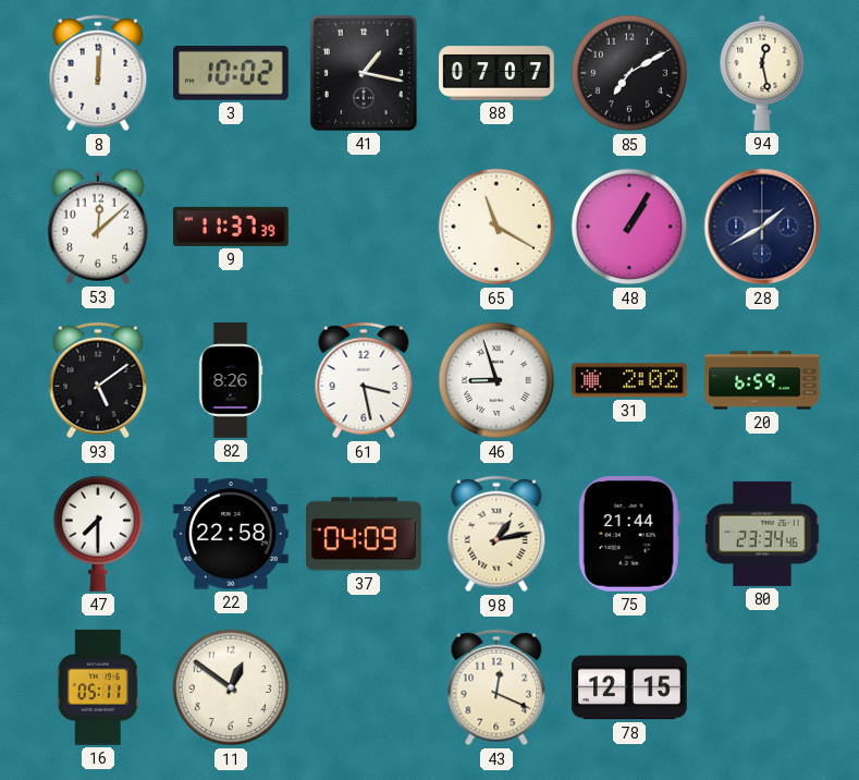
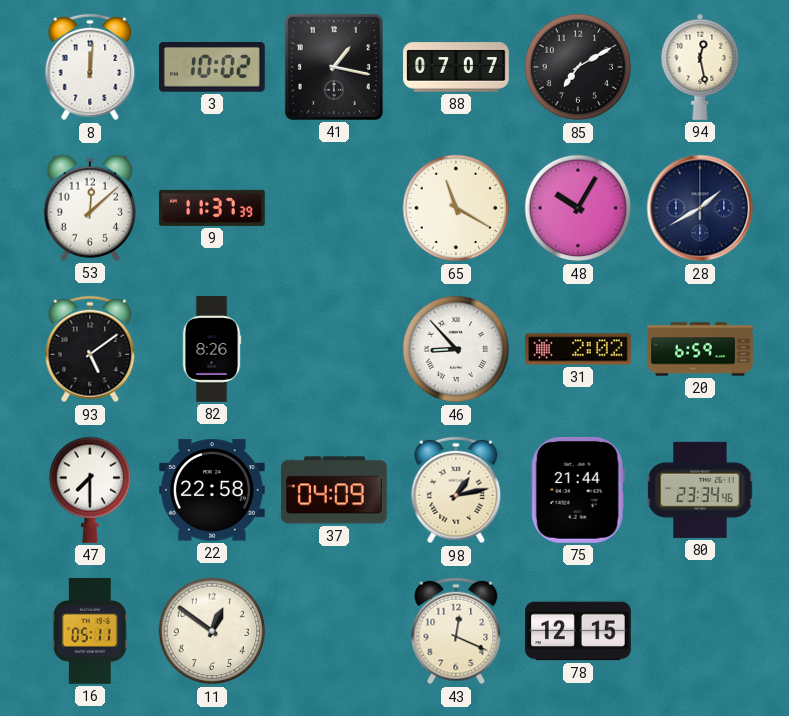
48: 1:05 -> 10:05
61: 3:28 -> none
46: 8:57 -> 8:53
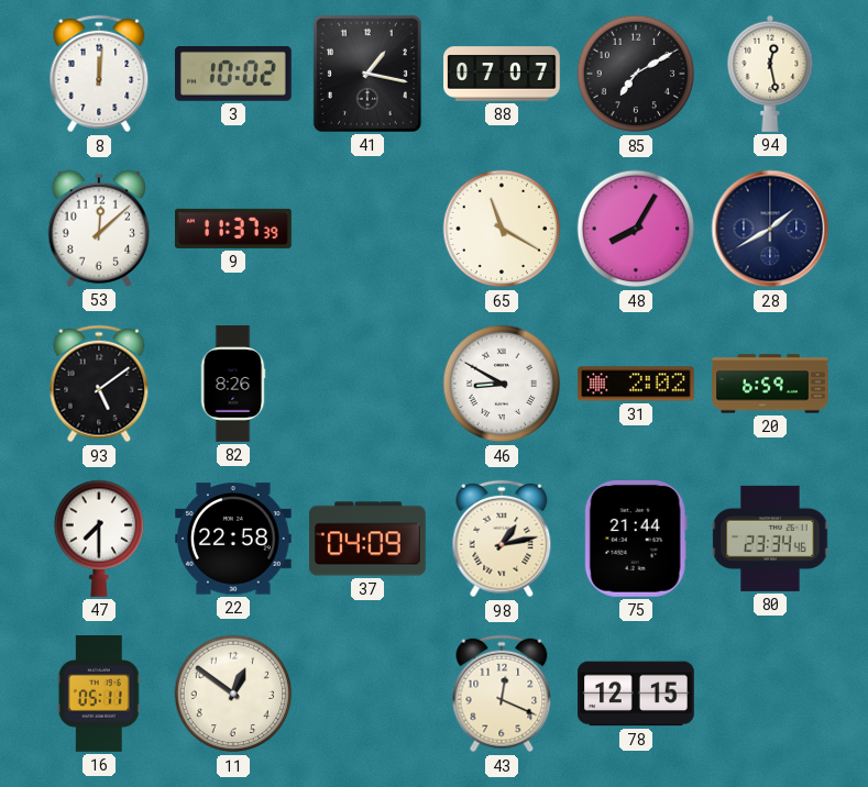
48: 10:05 -> 8:05
46: 8:53 -> 8:50
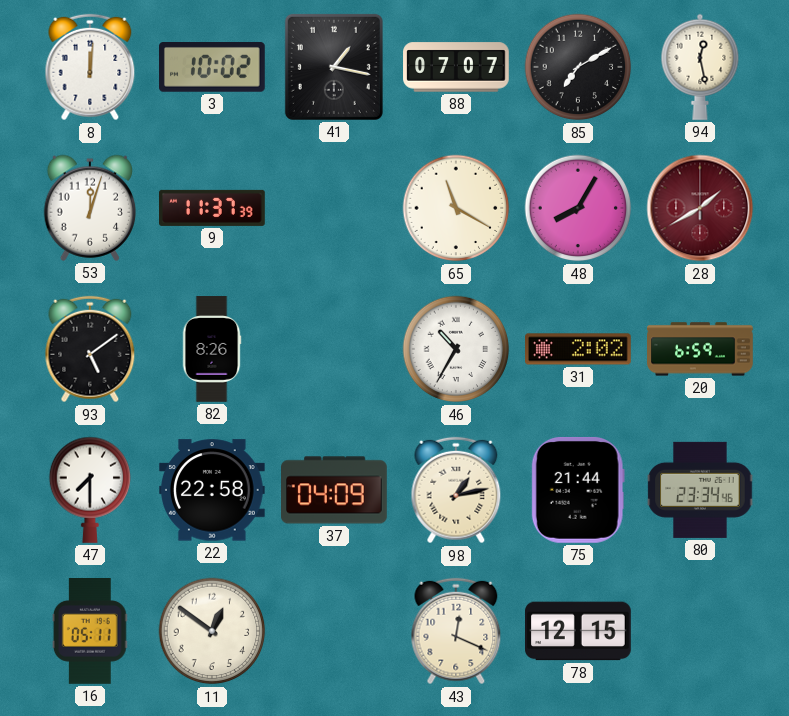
53: 12:08 -> 12:03
28 dial: navy -> burgundy
46: 8:50 -> 10:35
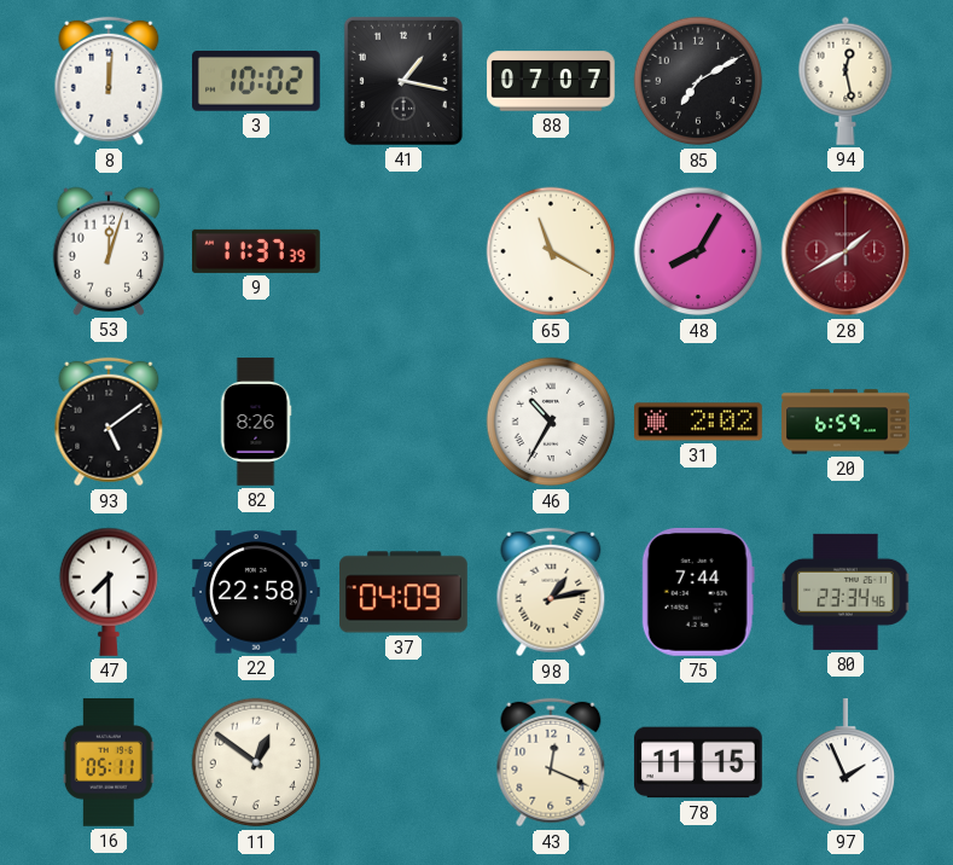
75: 21:44 -> 7:44
78: 12:15 -> 11:15
97: none -> 1:56
